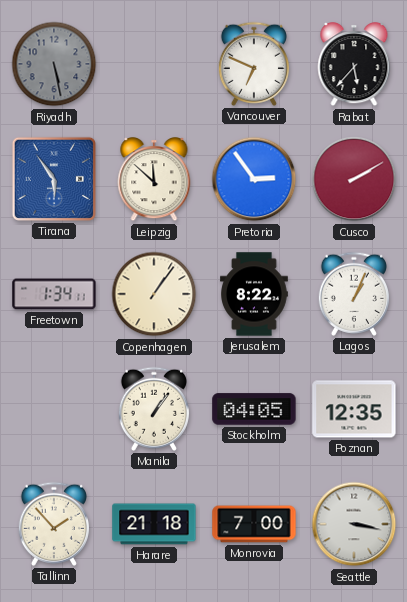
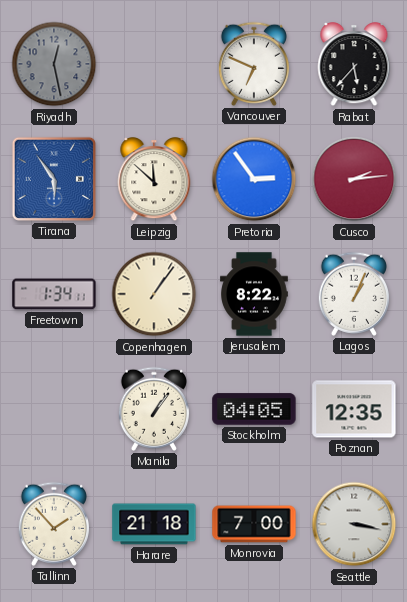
Riyadh: 5:28 -> 12:28
Cusco: 2:10 -> 2:14
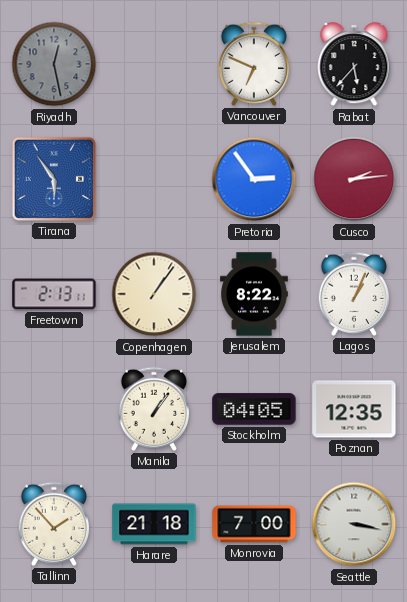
Leipzig: 11:52 -> none
Freetown: 1:34 -> 2:13
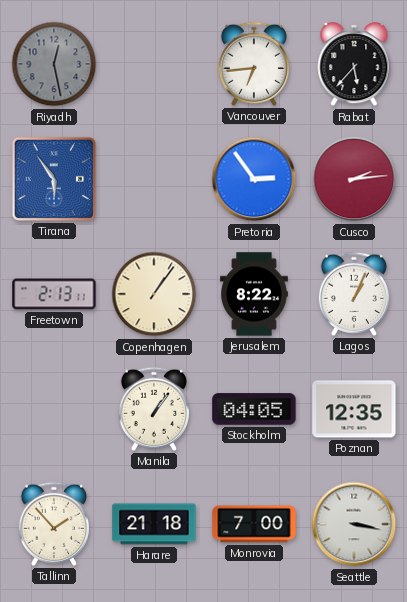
Vancouver: 6:49 -> 6:44
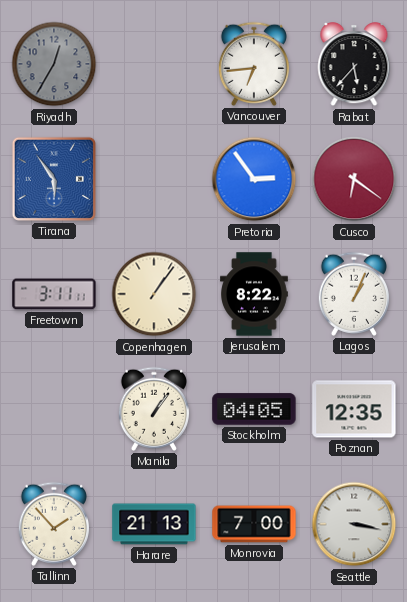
Riyadh: 12:28 -> 12:35
Cusco: 2:14 -> 6:21
Freetown: 2:13 -> 3:11
Harare: 21:18 -> 21:13
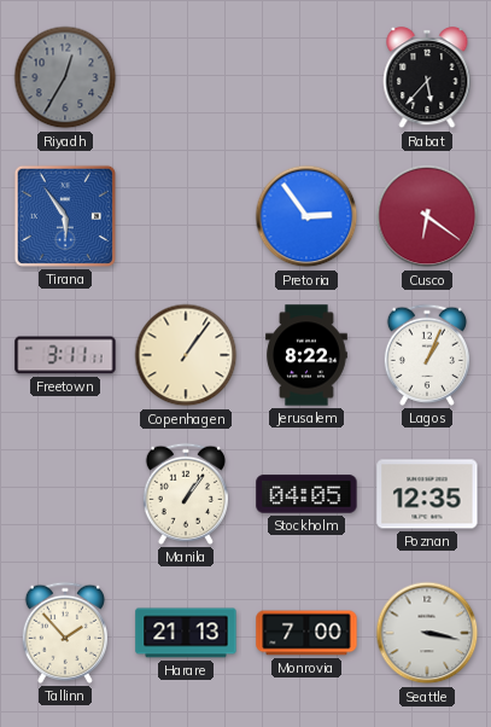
Vancouver: 6:44 -> none
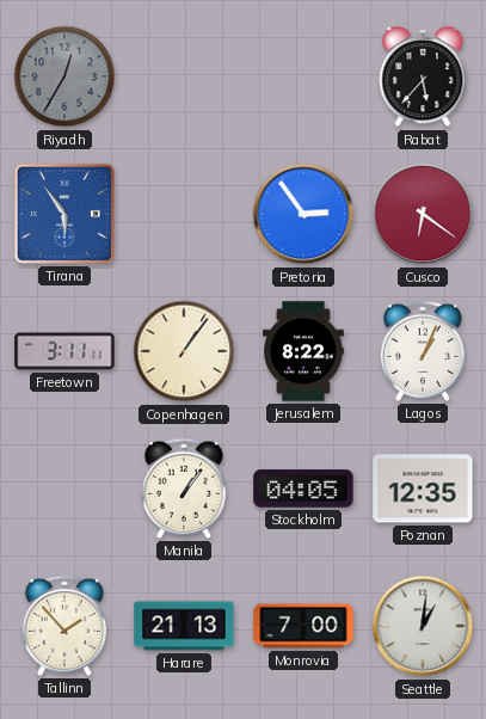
Seattle: 3:17 -> 1:01
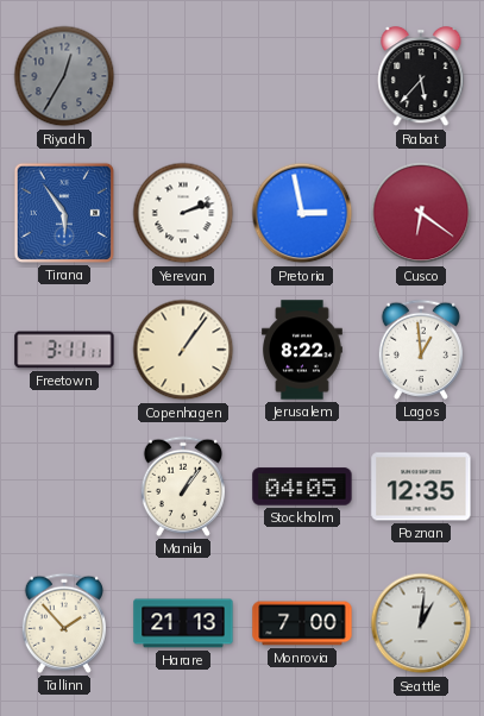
Yerevan: none -> 2:12
Pretoria: 2:54 -> 2:58
Lagos: 1:04 -> 12:59
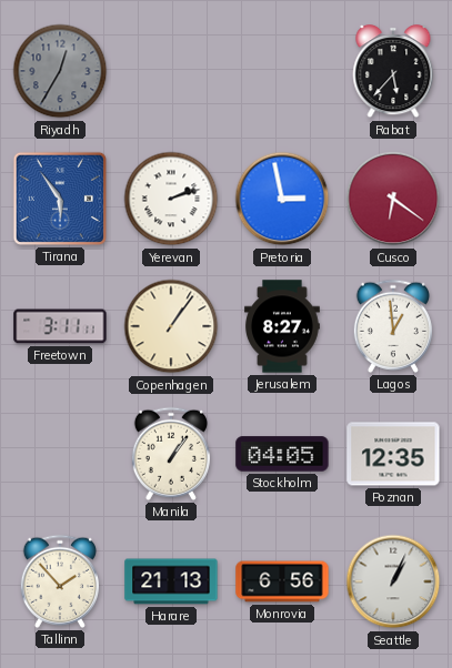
Jerusalem: 8:22 -> 8:27
Monrovia: 7:00 -> 6:56
Seattle: 1:01 -> 1:04
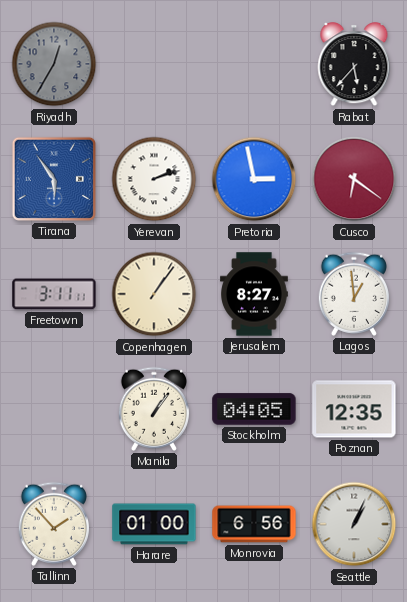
Harare: 21:13 -> 01:00
